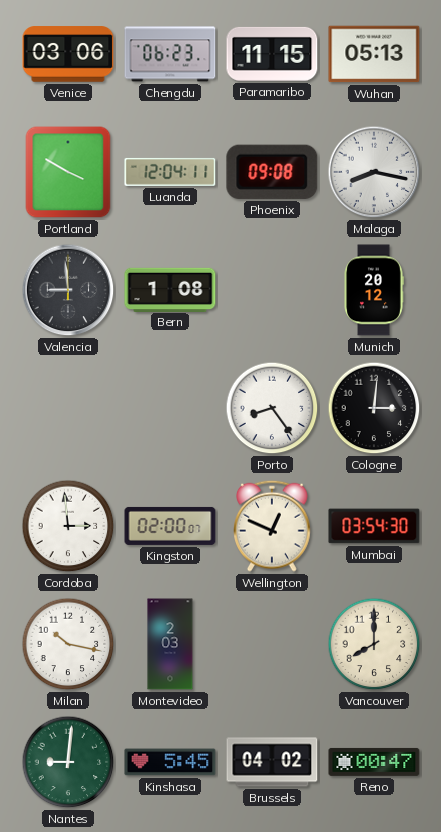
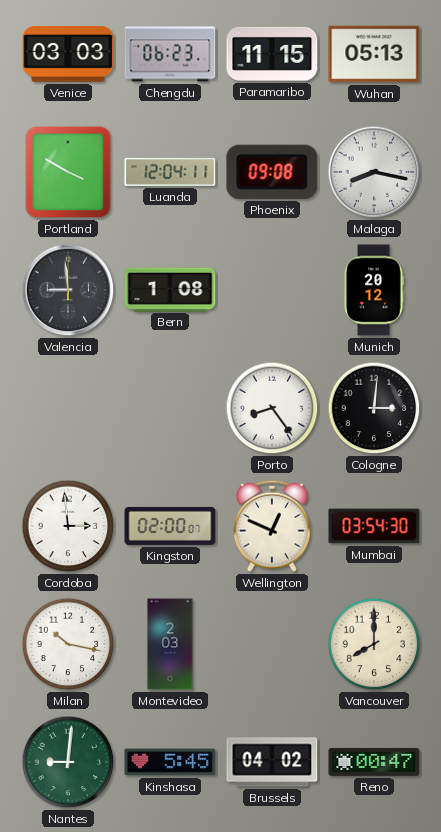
Venice: 03:06 -> 03:03
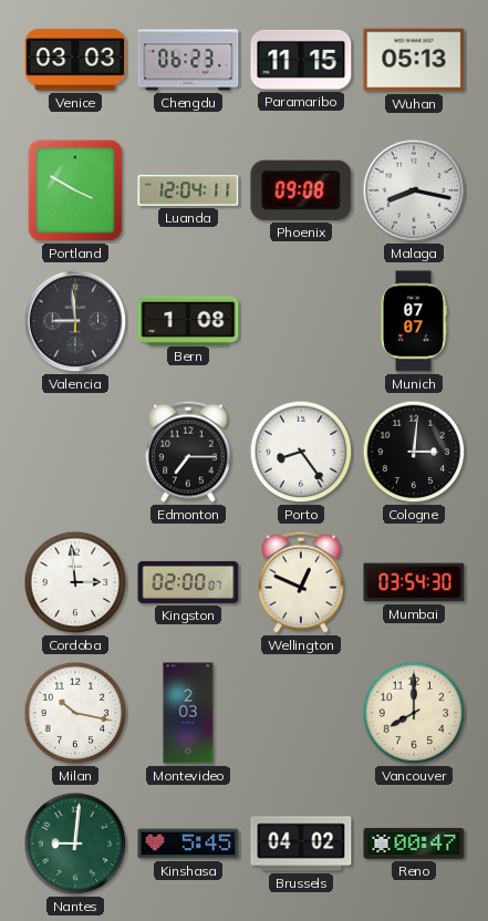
Munich: 20:12 -> 07:07
Edmonton: none -> 7:15
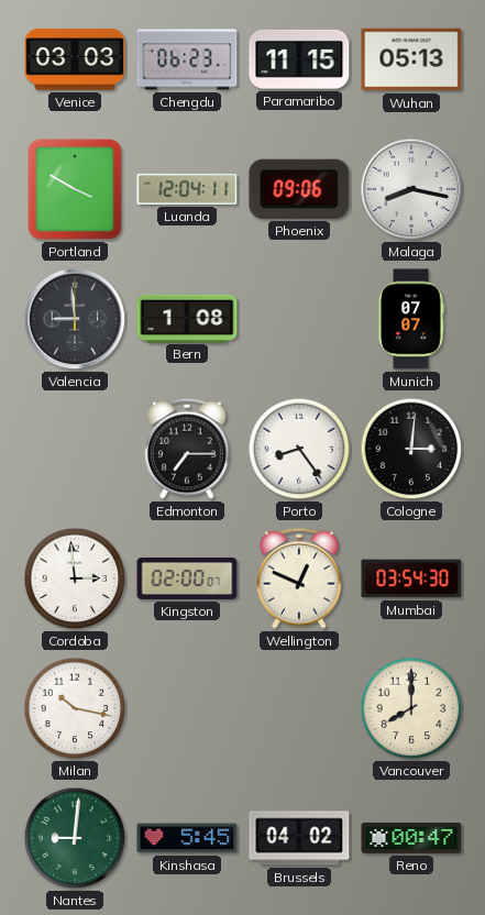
Phoenix: 09:08 -> 09:06
Montevideo: 2:03 -> none
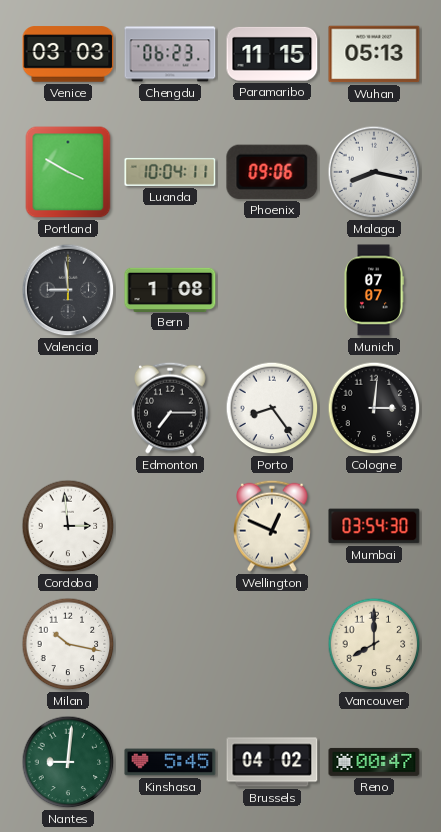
Luanda: 12:04 -> 10:04
Kingston: 02:00 -> none
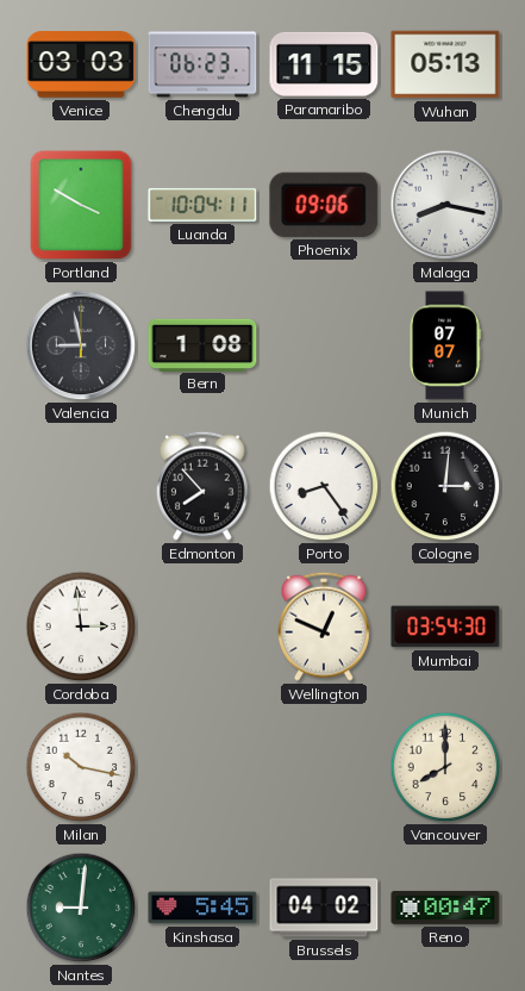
Valencia: 8:59 -> 8:58
Edmonton: 7:15 -> 7:53
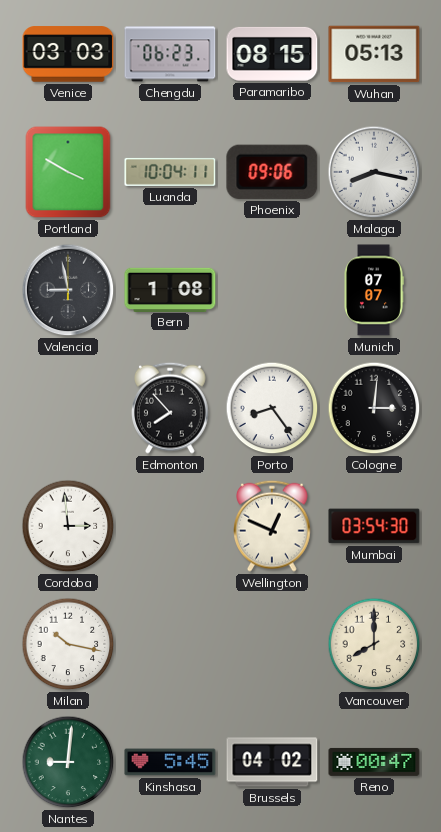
Paramaribo: 11:15 -> 08:15
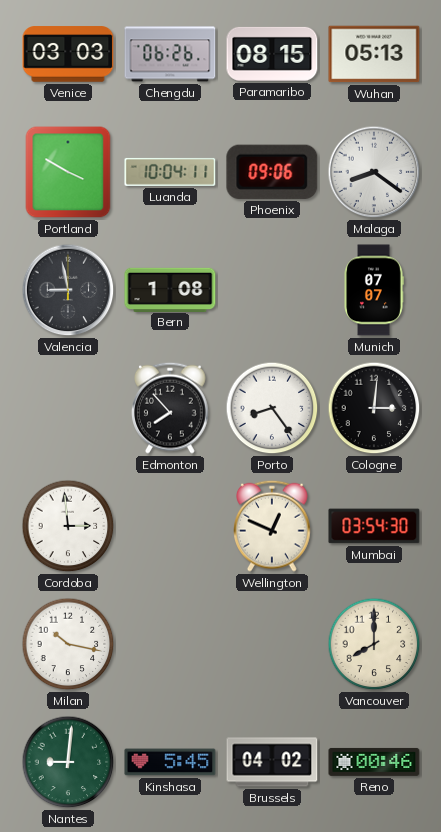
Chengdu: 06:23 -> 06:26
Malaga: 8:17 -> 8:21
Reno: 00:47 -> 00:46
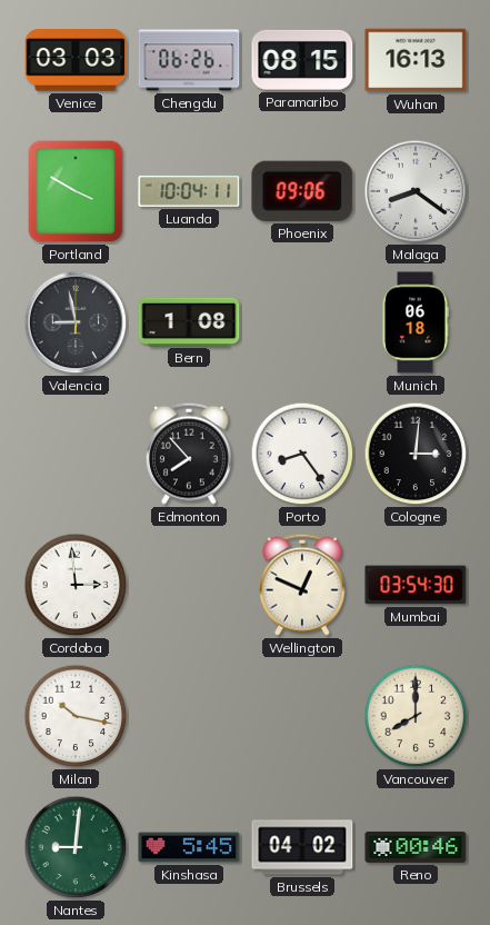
Wuhan: 05:13 -> 16:13
Munich: 07:07 -> 06:18
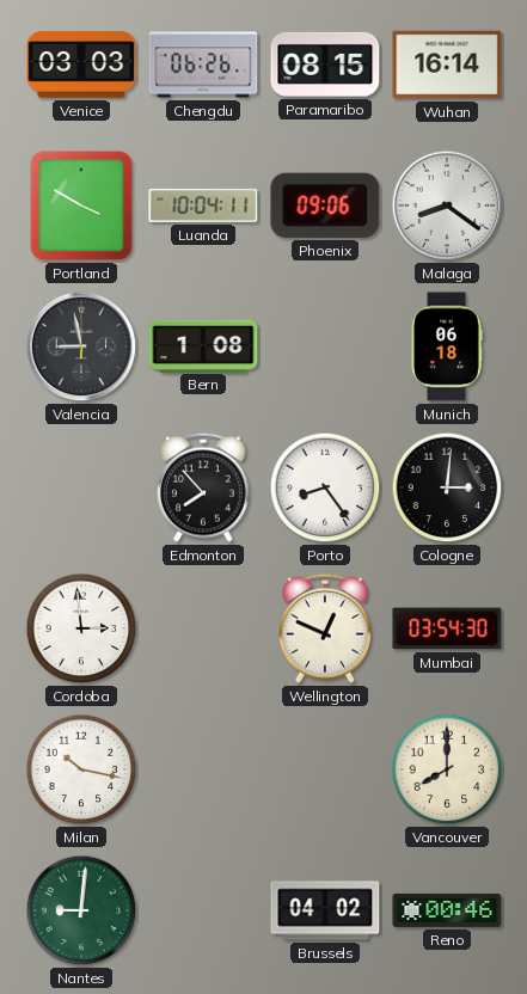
Wuhan: 16:13 -> 16:14
Kinshasa: 5:45 -> none
